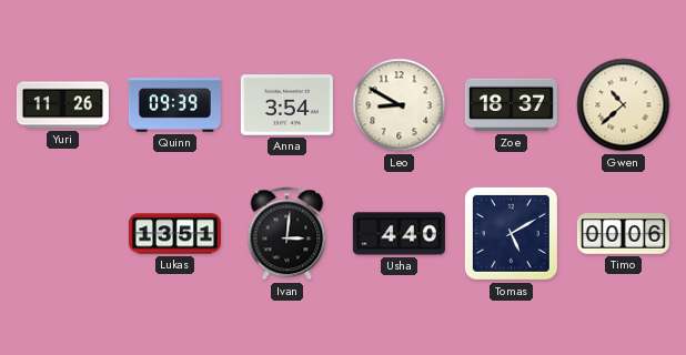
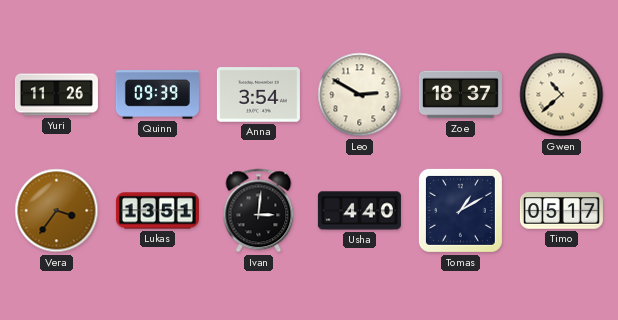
Leo: 8:50 -> 2:50
Vera: none -> 3:36
Tomas: 5:10 -> 1:10
Timo: 00:06 -> 05:17
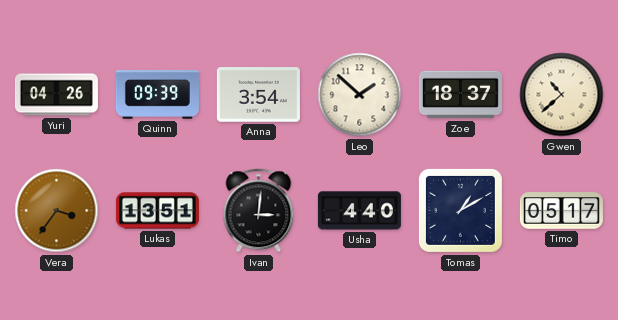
Yuri: 11:26 -> 04:26
Leo: 2:50 -> 1:52
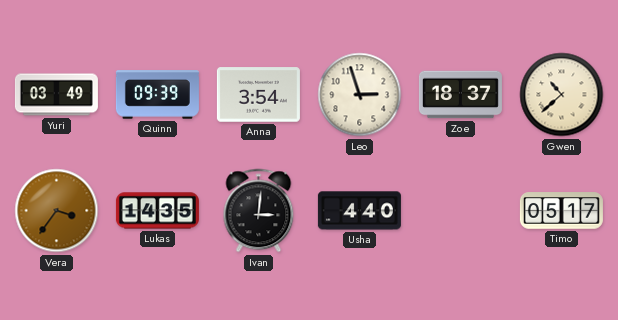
Yuri: 04:26 -> 03:49
Leo: 1:52 -> 2:57
Lukas: 13:51 -> 14:35
Tomas: 1:10 -> none
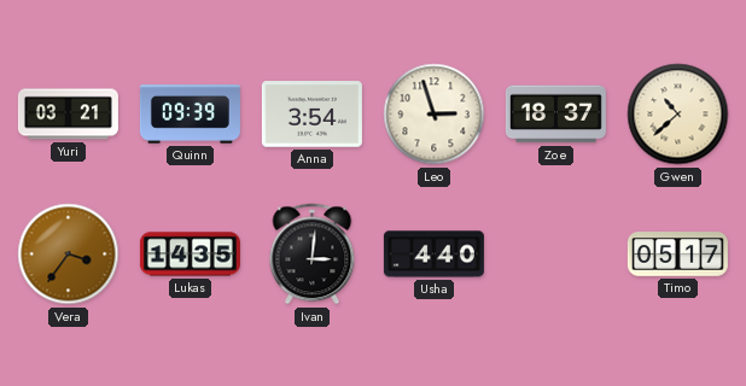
Yuri: 03:49 -> 03:21
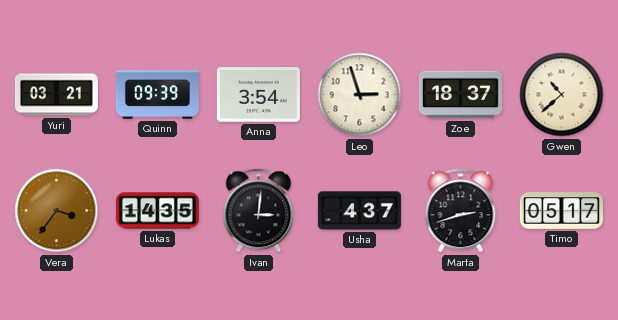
Usha: 4:40 -> 4:37
Marta: none -> 2:42
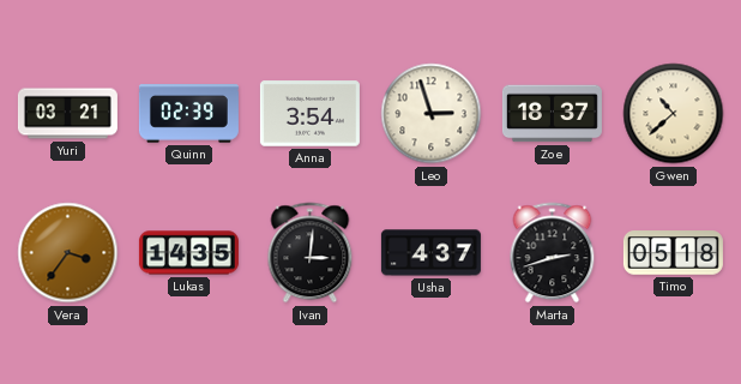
Quinn: 09:39 -> 02:39
Timo: 05:17 -> 05:18
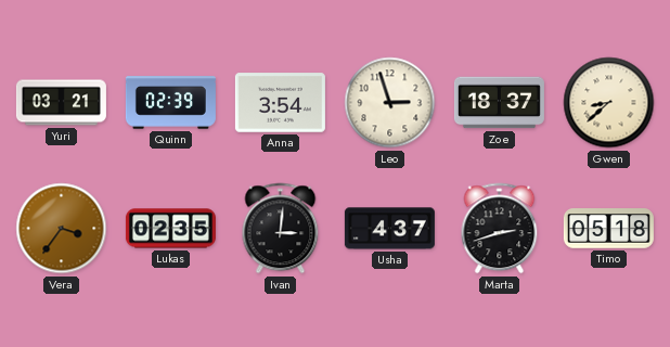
Gwen: 10:38 -> 8:38
Lukas: 14:35 -> 02:35
